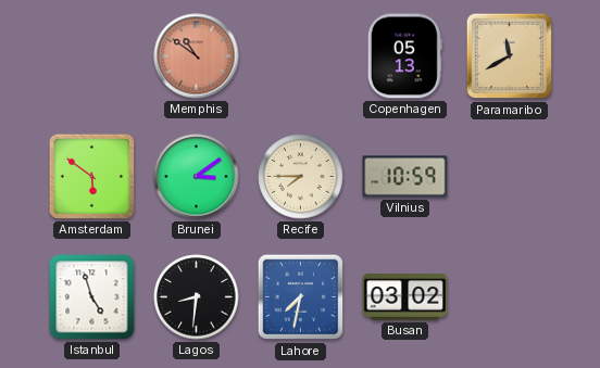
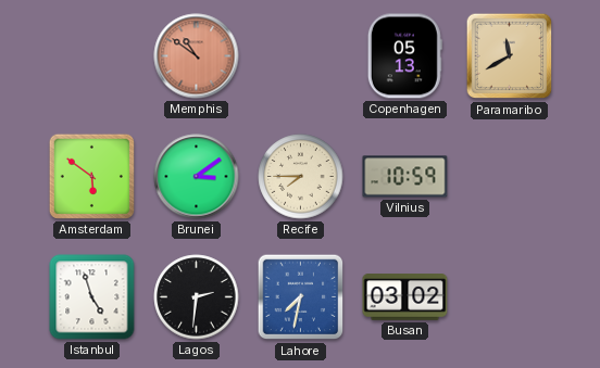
Lagos: 8:31 -> 2:31
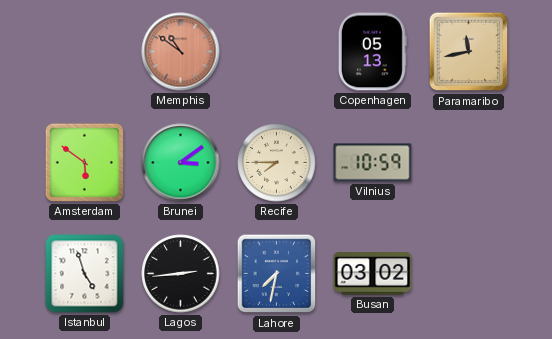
Paramaribo: 11:40 -> 11:43
Lagos: 2:31 -> 2:44
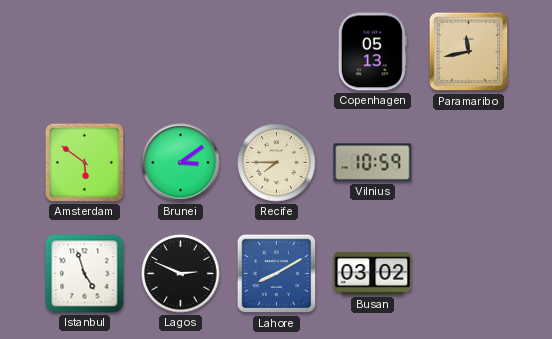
Memphis: 10:51 -> none
Lagos: 2:44 -> 2:49
Lahore: 7:32 -> 8:10
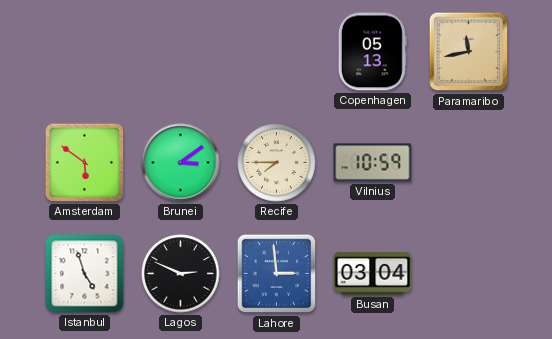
Lahore: 8:10 -> 2:59
Busan: 03:02 -> 03:04
